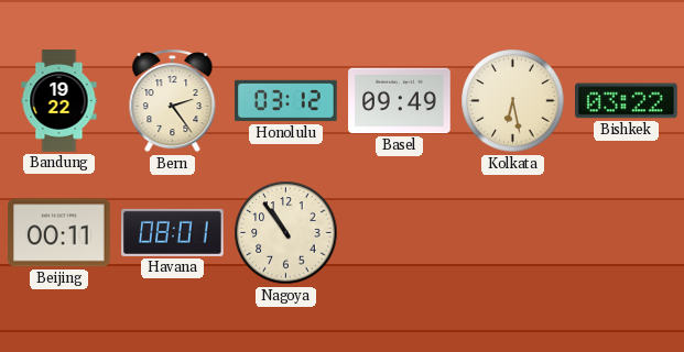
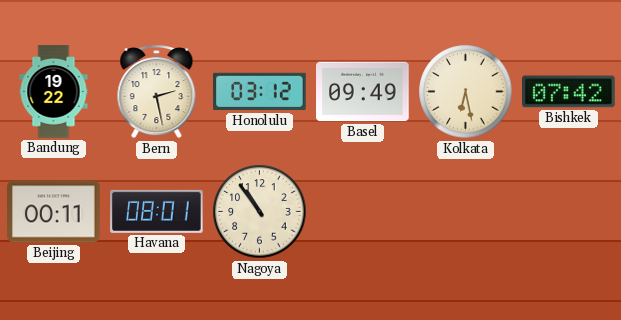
Bern: 2:24 -> 2:28
Bishkek: 03:22 -> 07:42
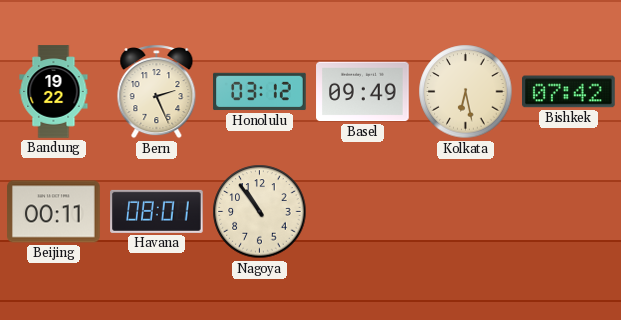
Bern: 2:28 -> 2:26
